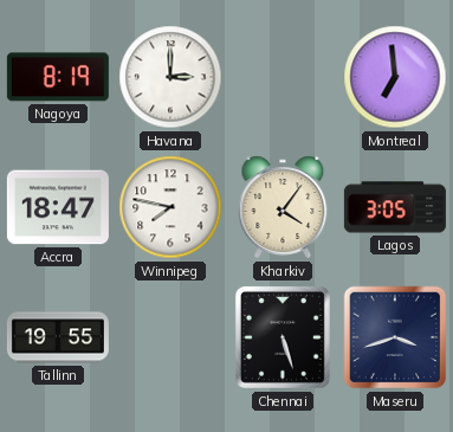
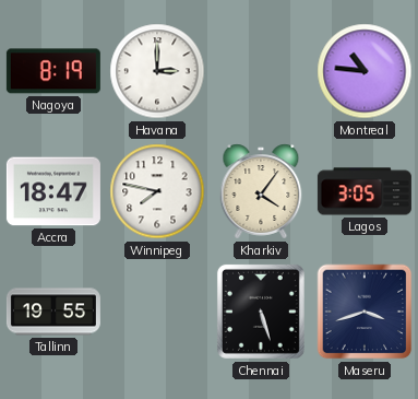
Montreal: 6:59 -> 10:46
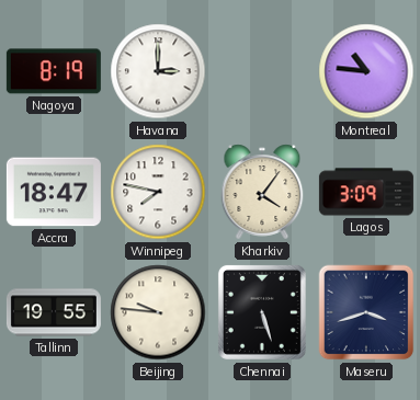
Lagos: 3:05 -> 3:09
Beijing: none -> 9:46
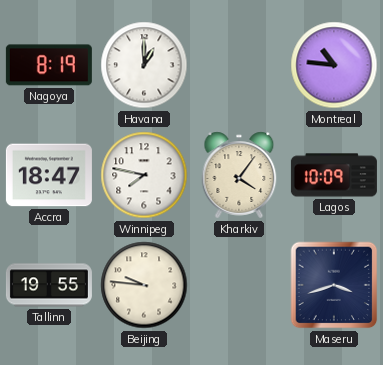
Havana: 3:00 -> 1:00
Lagos: 3:09 -> 10:09
Chennai: 5:27 -> none
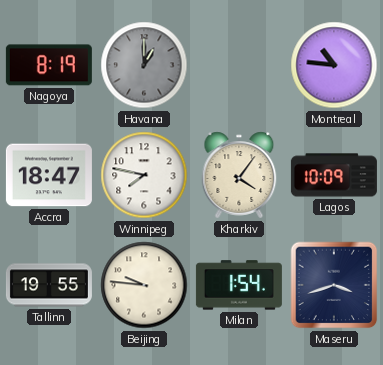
Havana dial: white -> grey
Milan: none -> 1:54
